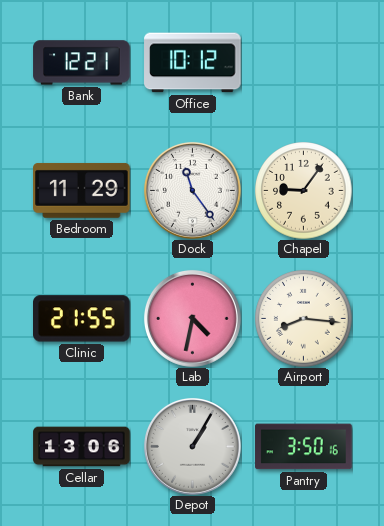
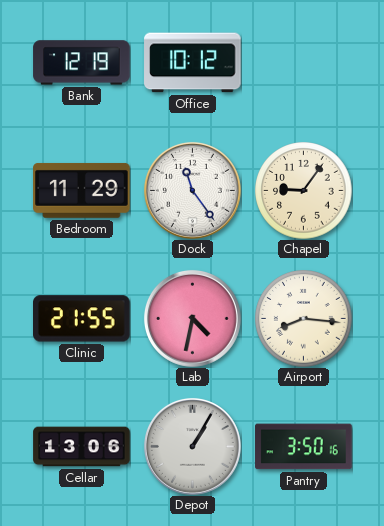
Bank: 12:21 -> 12:19
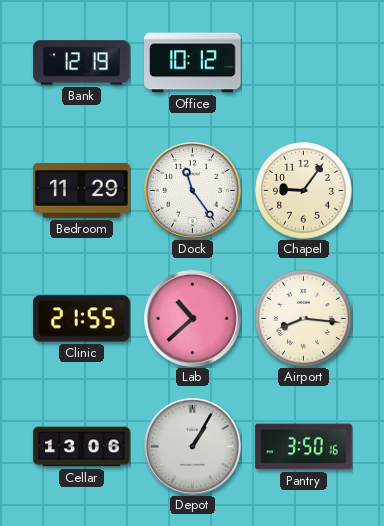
Lab: 4:32 -> 10:38
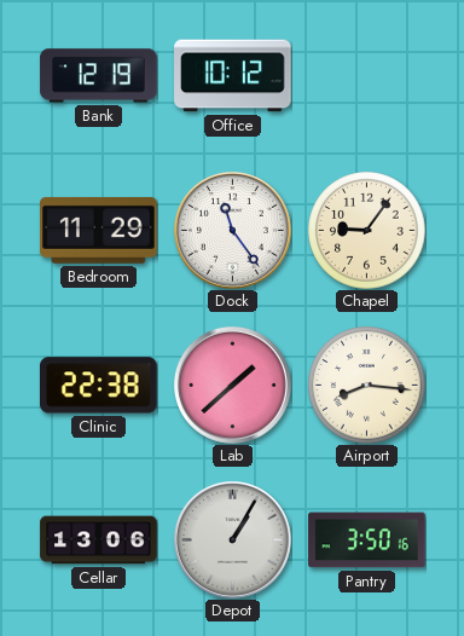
Clinic: 21:55 -> 22:38
Lab: 10:38 -> 1:38
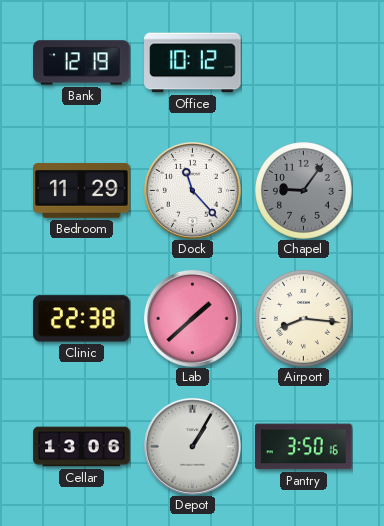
Dock: 11:24 -> 11:23
Chapel dial: cream -> grey
